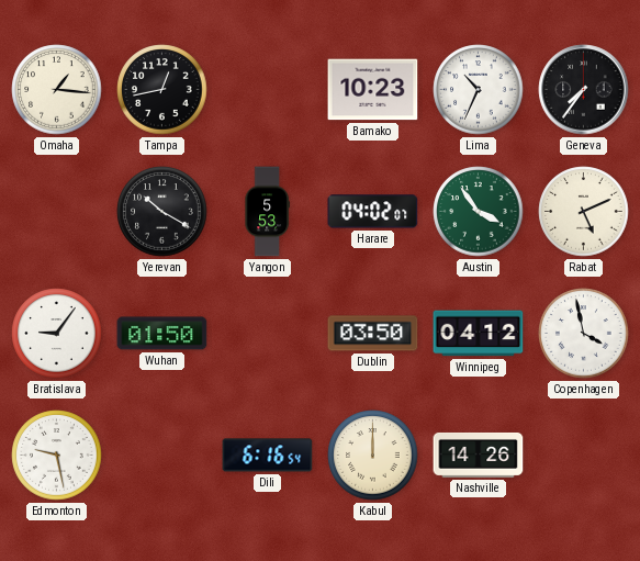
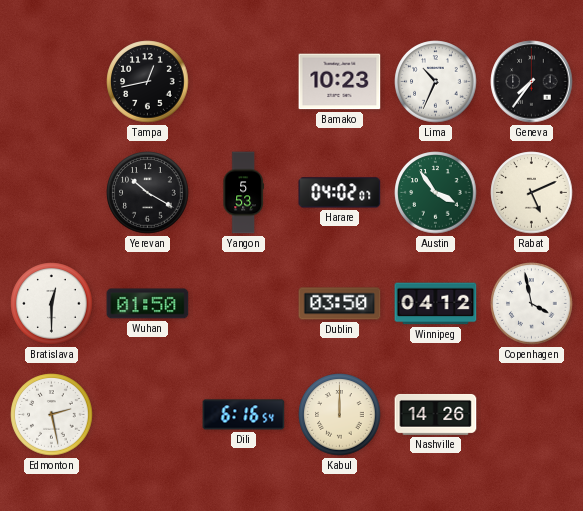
Omaha: 1:16 -> none
Bratislava: 9:06 -> 12:30
Edmonton: 9:28 -> 2:28
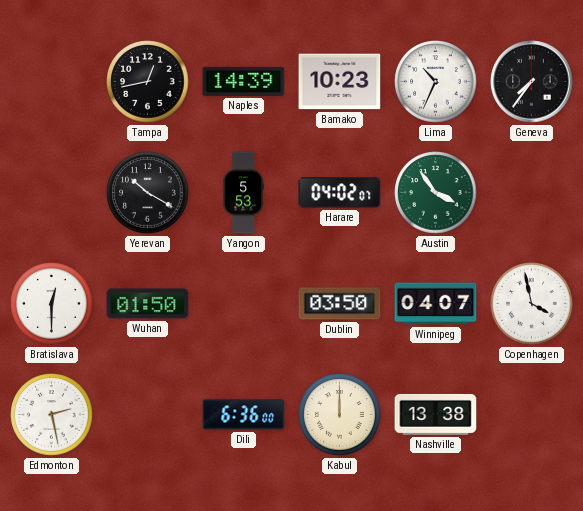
Naples: none -> 14:39
Rabat: 5:11 -> none
Winnipeg: 04:12 -> 04:07
Dili: 6:16 -> 6:36
Nashville: 14:26 -> 13:38
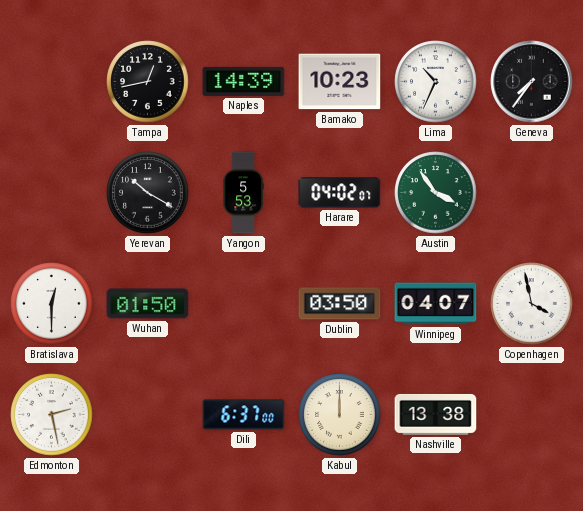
Dili: 6:36 -> 6:37
